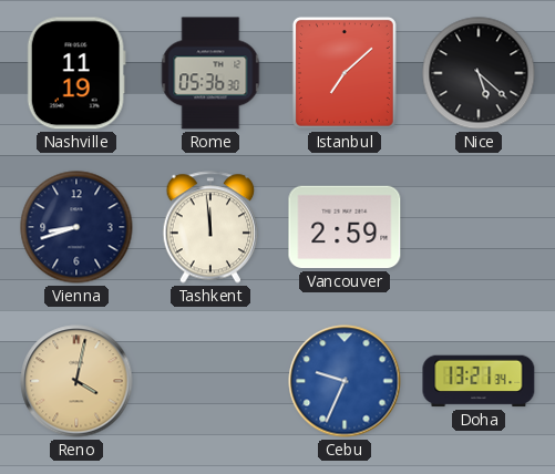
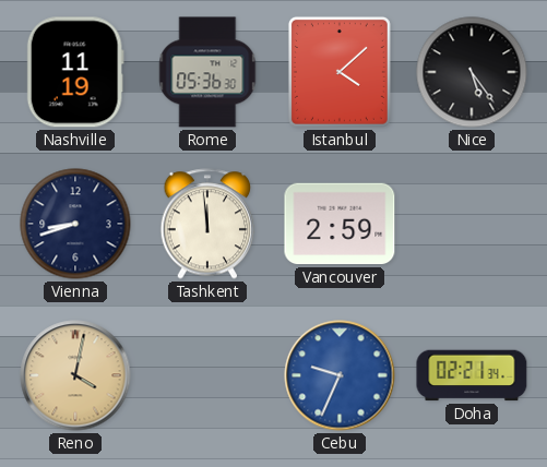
Istanbul: 7:08 -> 4:08
Nice: 5:22 -> 5:24
Doha: 13:21 -> 02:21
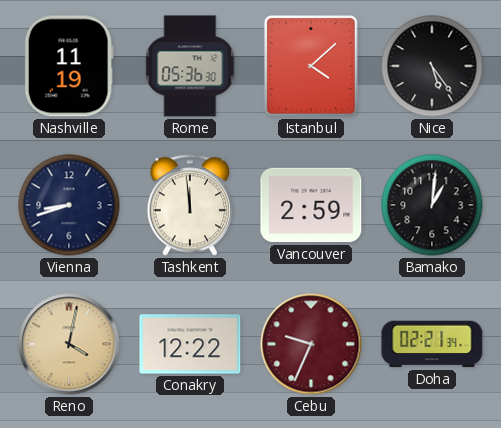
Bamako: none -> 1:01
Conakry: none -> 12:22
Cebu dial: blue -> burgundy
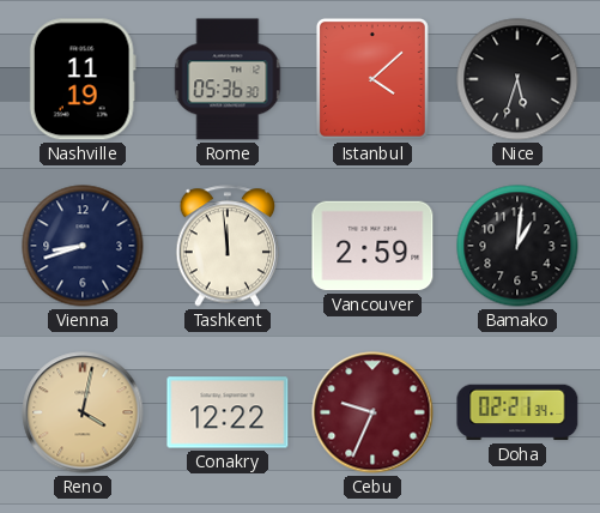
Nice: 5:24 -> 5:33
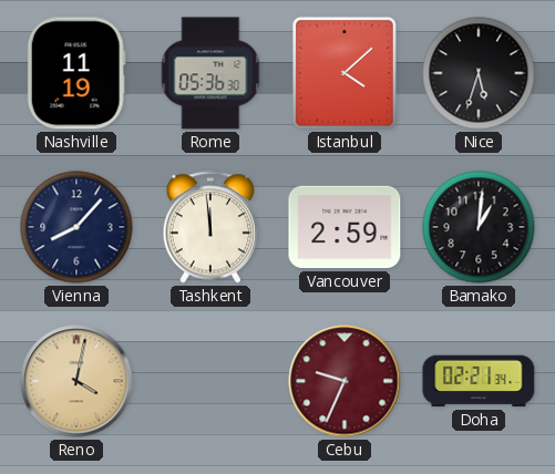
Vienna: 8:42 -> 8:07
Conakry: 12:22 -> none
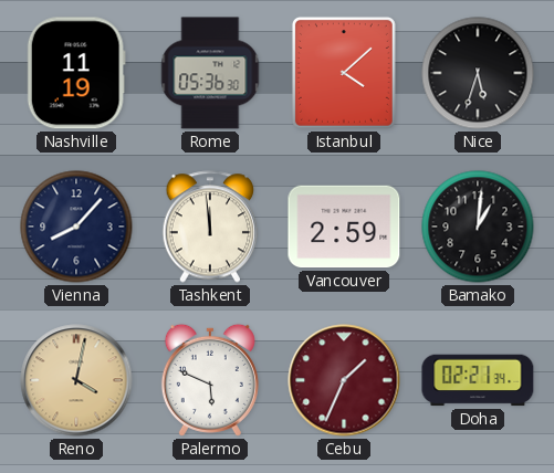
Palermo: none -> 5:49
Cebu: 9:34 -> 1:34
